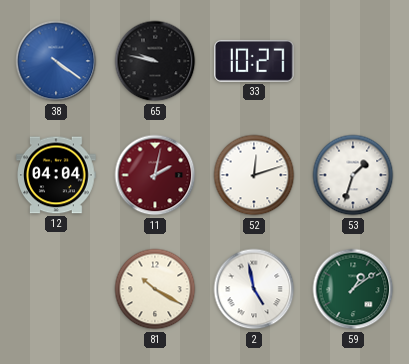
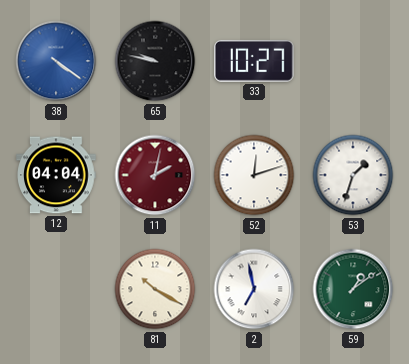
2: 4:58 -> 6:58
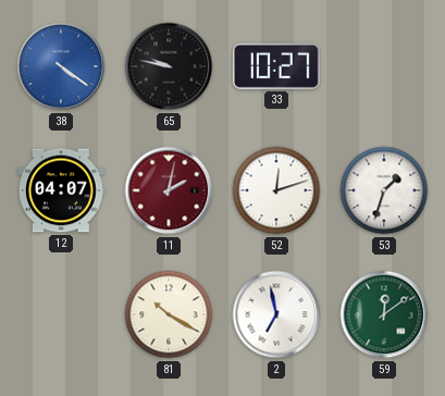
12: 04:04 -> 04:07
59: 1:09 -> 12:09
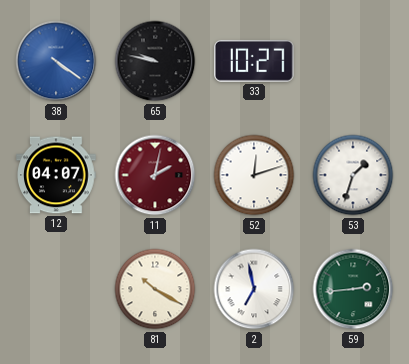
59: 12:09 -> 2:44
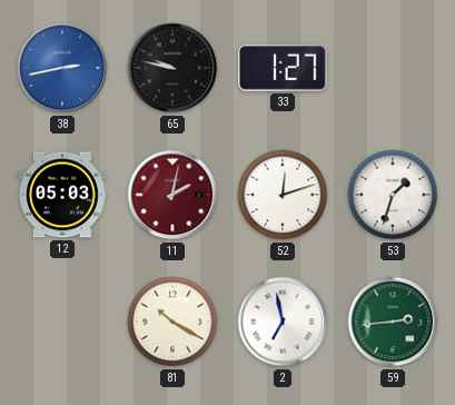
38: 4:21 -> 2:43
33: 10:27 -> 1:27
12: 04:07 -> 05:03
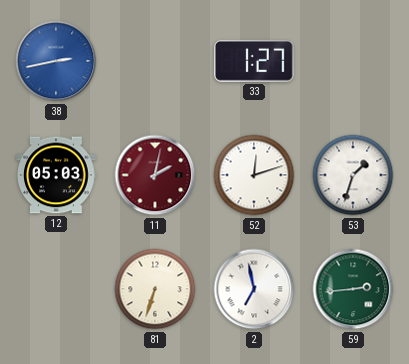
65: 9:47 -> none
81: 10:20 -> 6:33
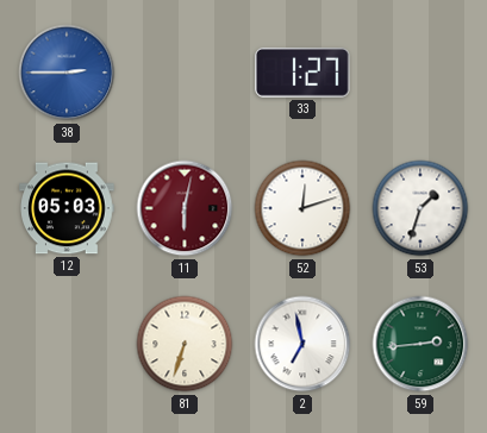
38: 2:43 -> 2:45
11: 2:02 -> 6:02
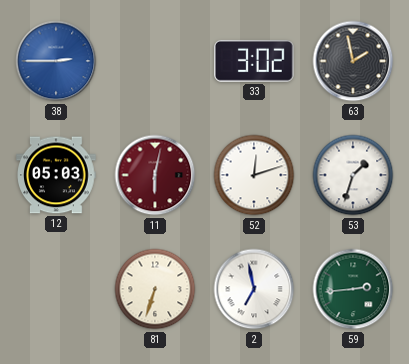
33: 1:27 -> 3:02
63: none -> 1:58
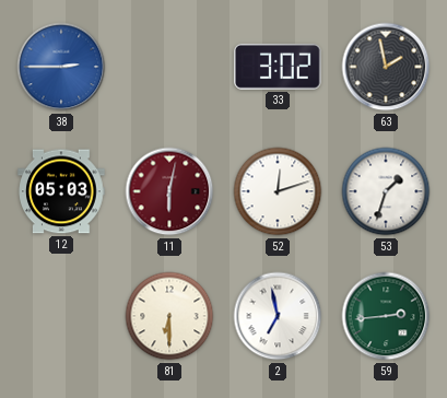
81: 6:33 -> 6:30
